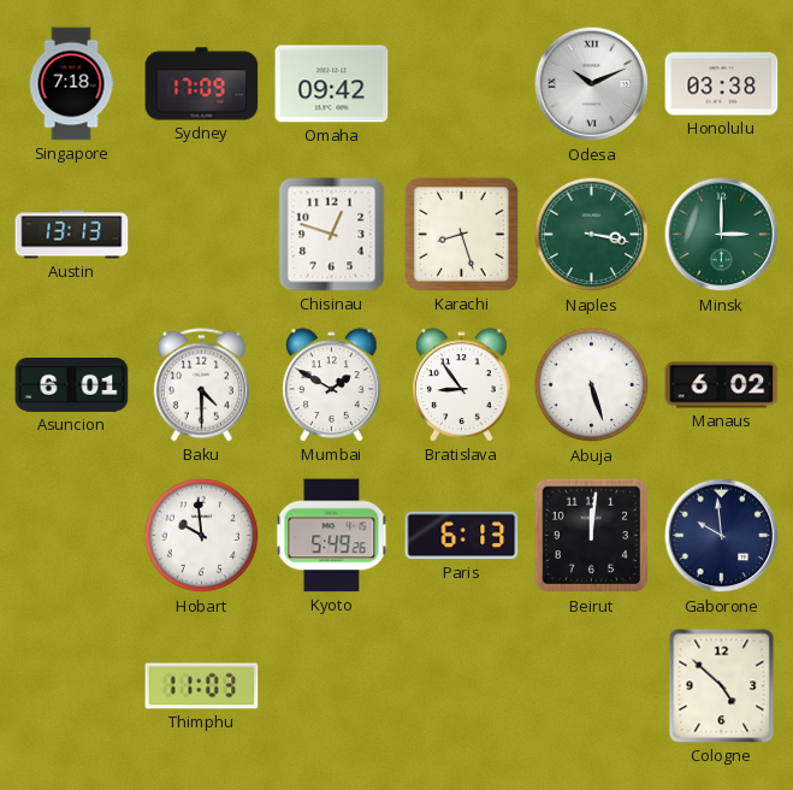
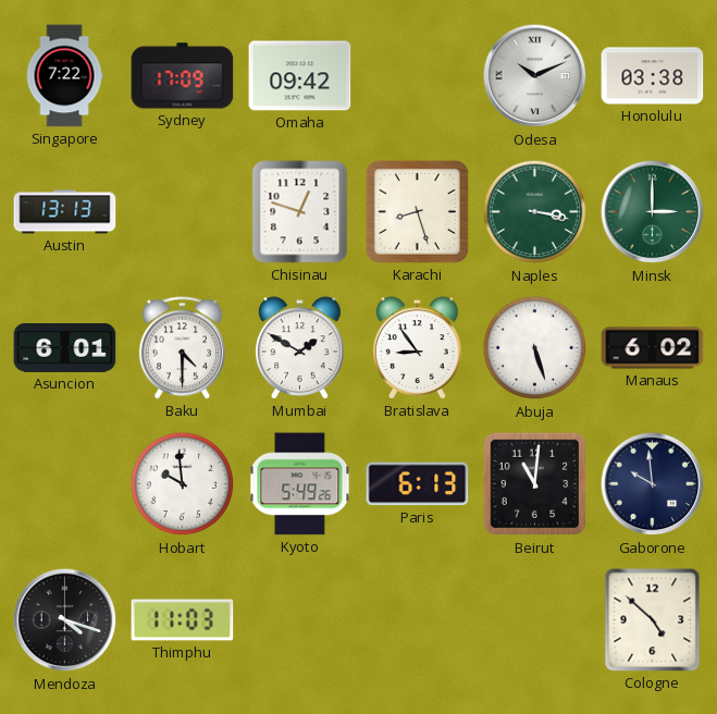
Singapore: 7:18 -> 7:22
Beirut: 12:01 -> 11:01
Mendoza: none -> 4:18
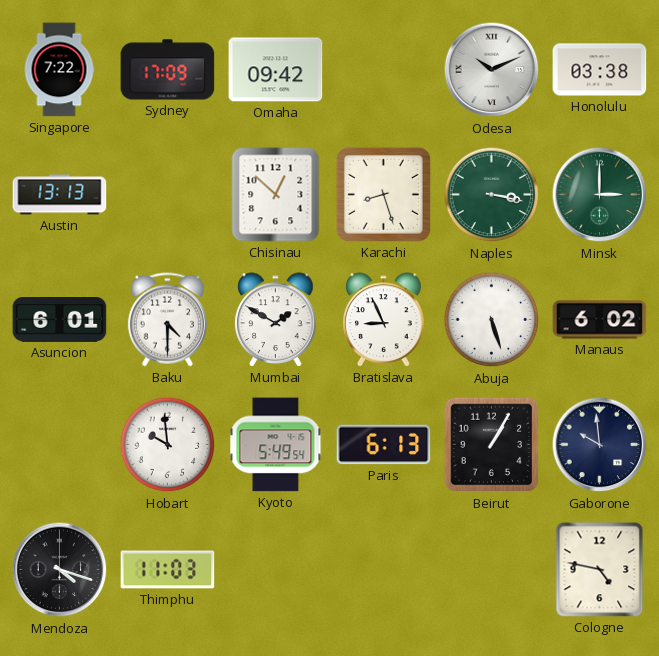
Chisinau: 12:48 -> 12:52
Bratislava: 8:54 -> 8:56
Kyoto: 5:49:26 -> 5:49:54
Beirut: 11:01 -> 1:05
Cologne: 4:52 -> 4:47
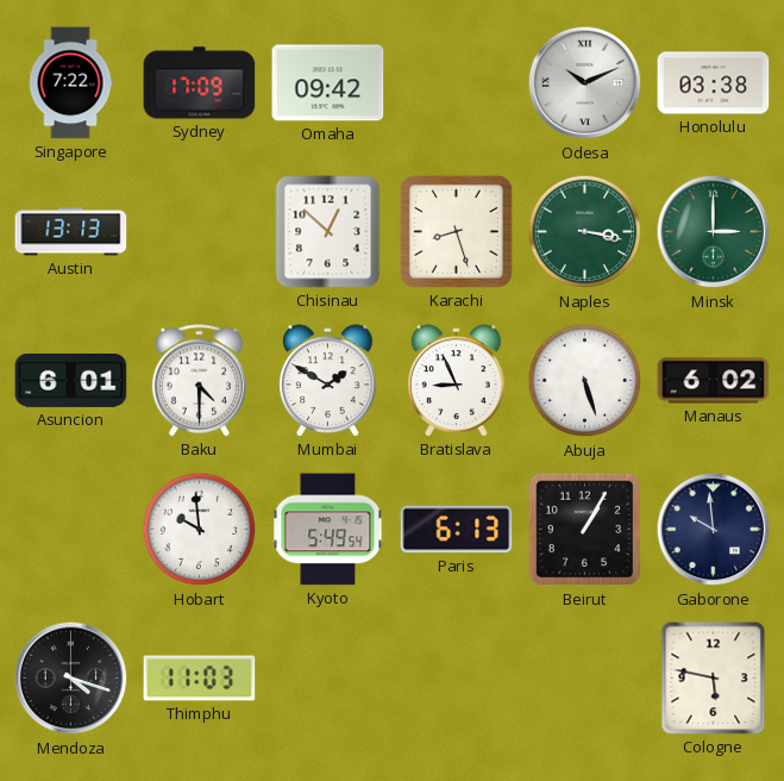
Cologne: 4:47 -> 5:47
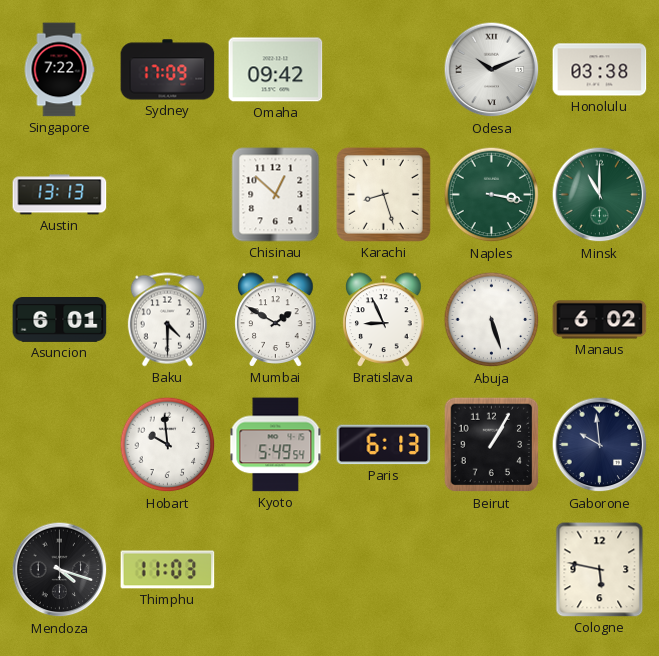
Minsk: 3:00 -> 11:00
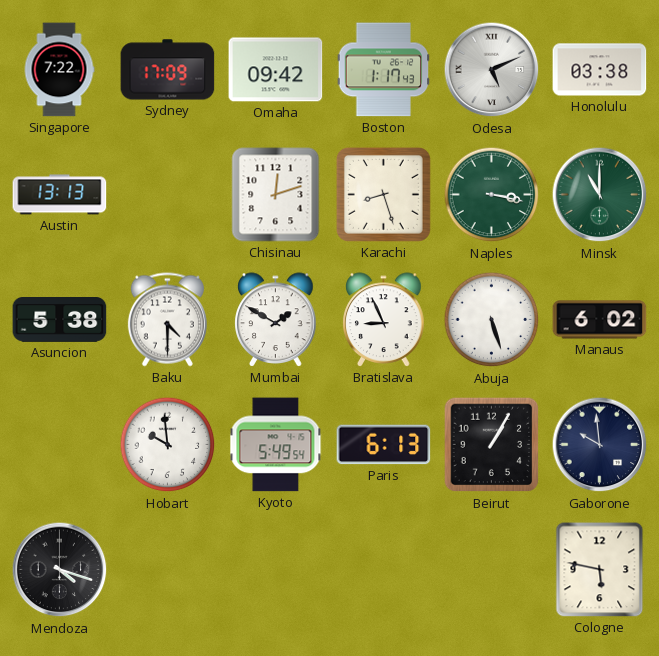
Boston: none -> 1:17
Odesa: 10:11 -> 5:11
Chisinau: 12:52 -> 12:12
Asuncion: 6:01 -> 5:38
Thimphu: 11:03 -> none
